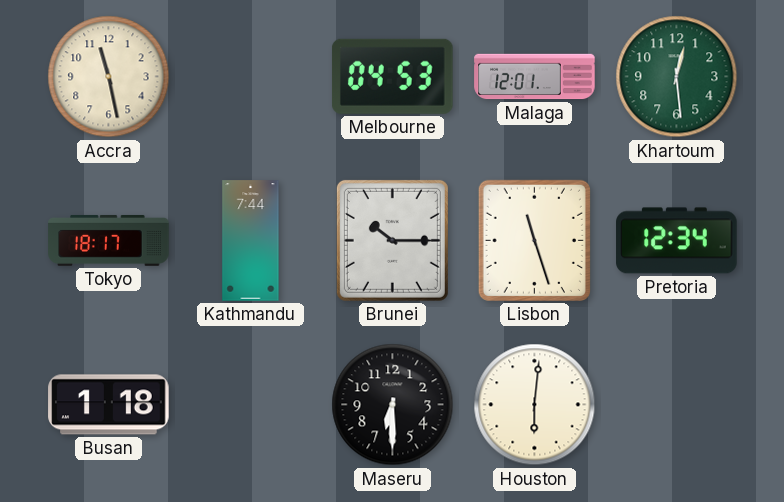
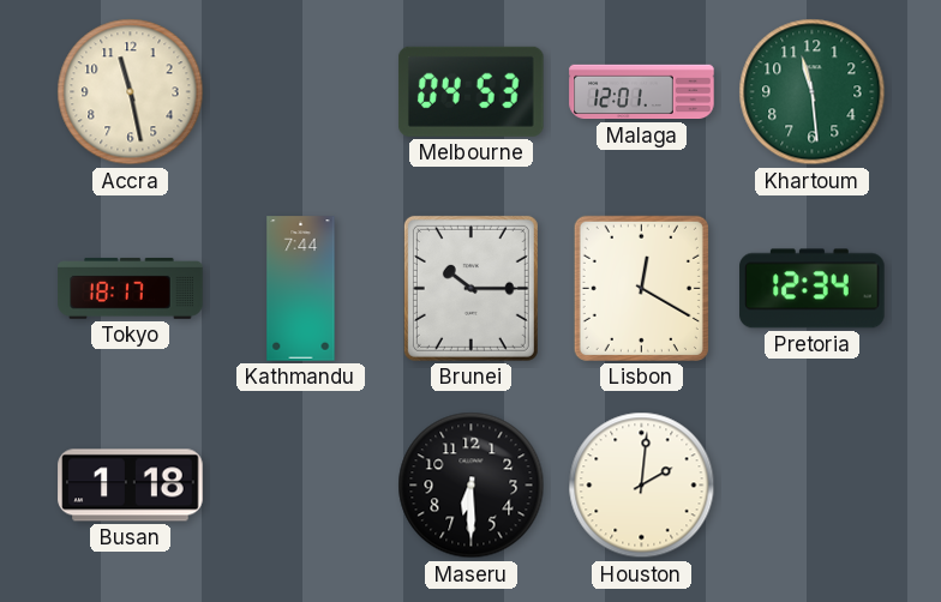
Khartoum: 12:29 -> 11:29
Lisbon: 11:27 -> 12:20
Houston: 6:01 -> 2:01
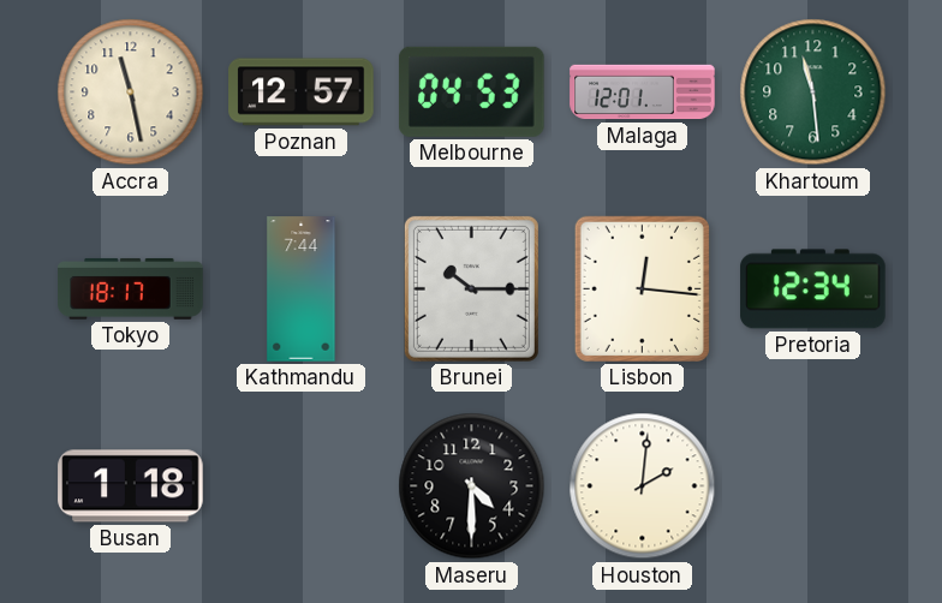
Poznan: none -> 12:57
Lisbon: 12:20 -> 12:16
Maseru: 6:30 -> 4:30
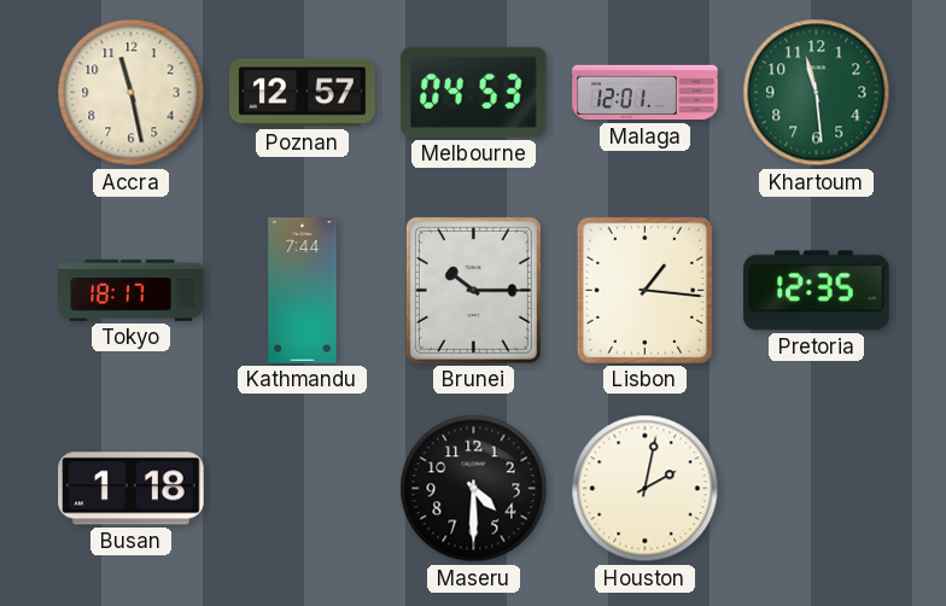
Lisbon: 12:16 -> 1:16
Pretoria: 12:34 -> 12:35
Houston: 2:01 -> 2:02
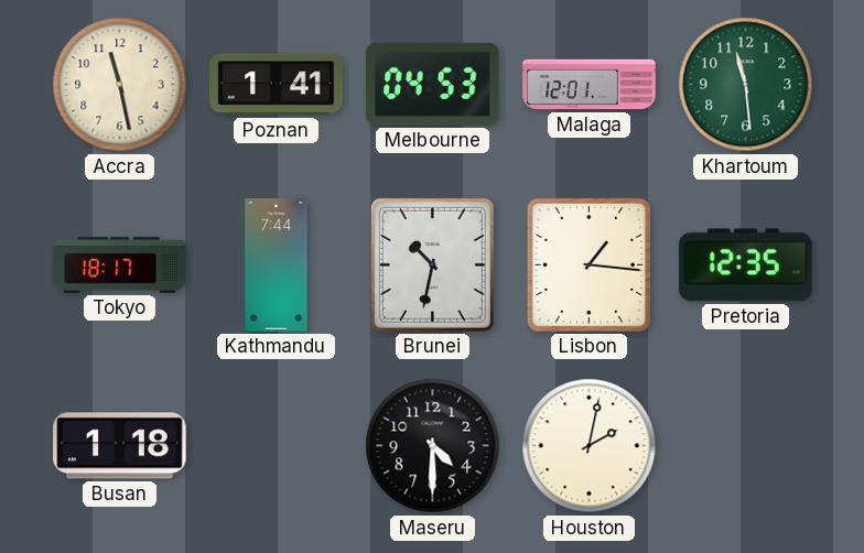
Poznan: 12:57 -> 1:41
Brunei: 10:15 -> 10:32
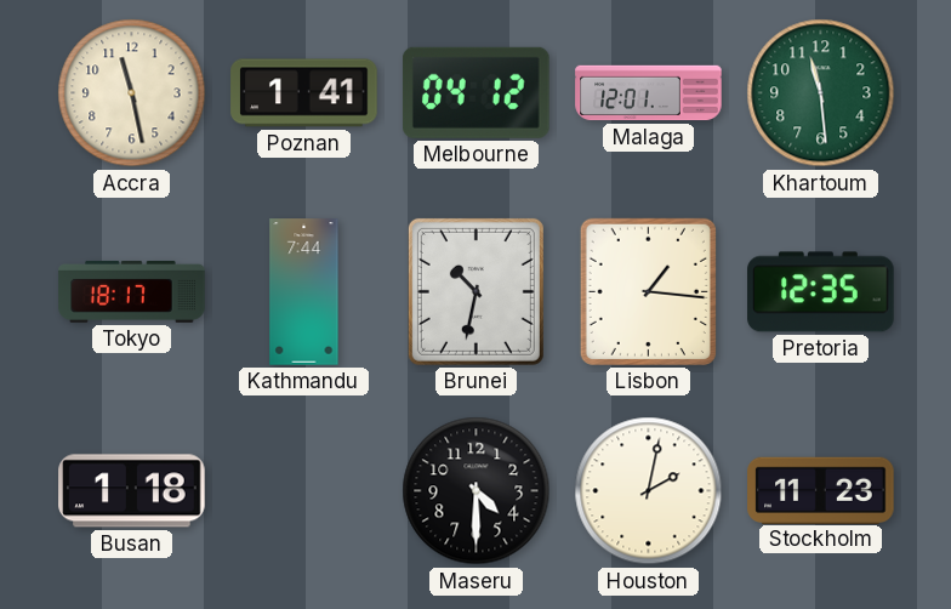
Melbourne: 04:53 -> 04:12
Stockholm: none -> 11:23
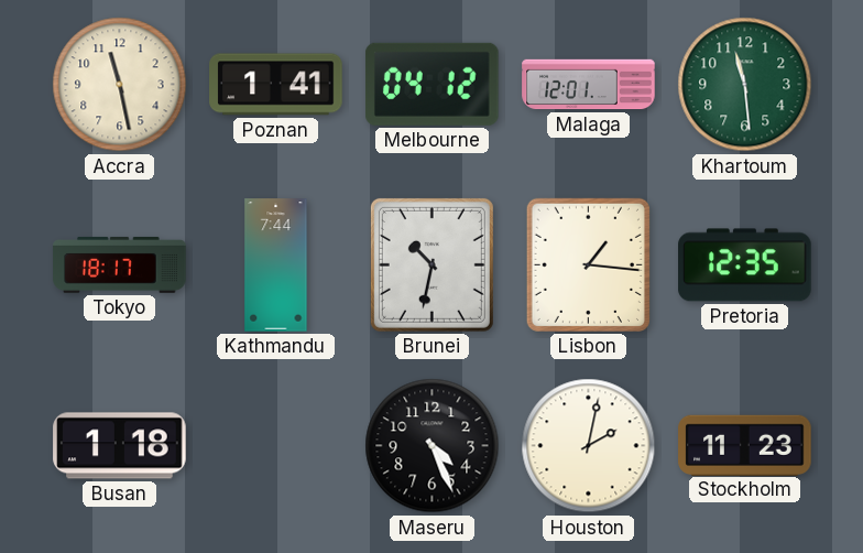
Maseru: 4:30 -> 4:26
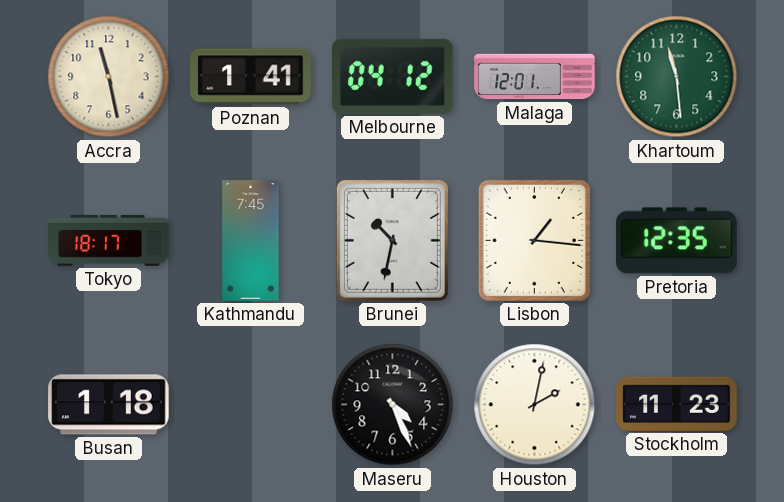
Kathmandu: 7:44 -> 7:45
